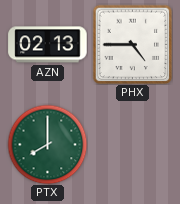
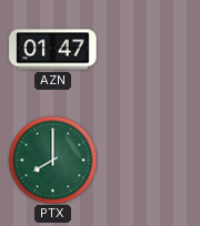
AZN: 02:13 -> 01:47
PHX: 4:45 -> none
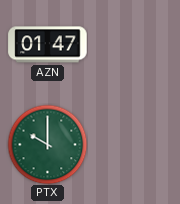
PTX: 8:00 -> 10:00
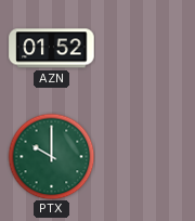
AZN: 01:47 -> 01:52
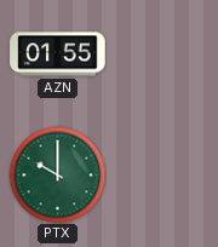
AZN: 01:52 -> 01:55
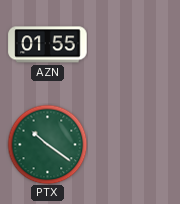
PTX: 10:00 -> 10:21
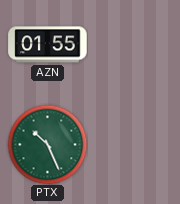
PTX: 10:21 -> 10:26
